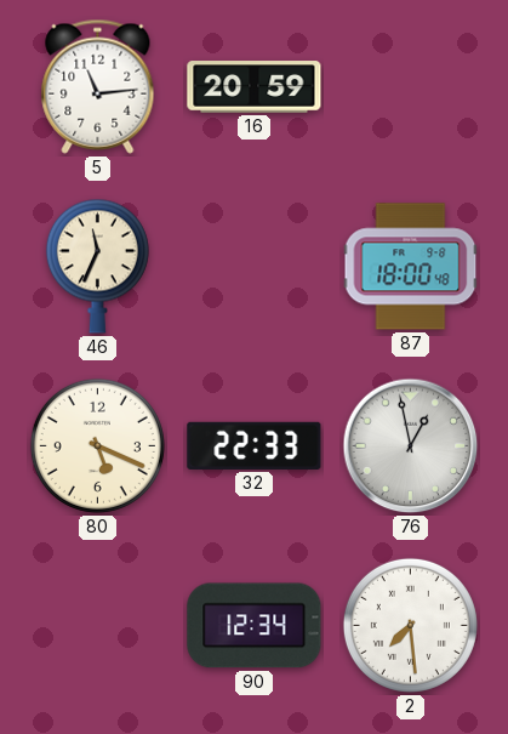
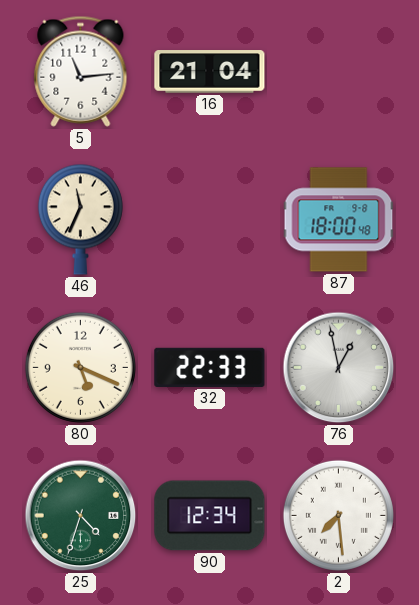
16: 20:59 -> 21:04
25: none -> 4:33
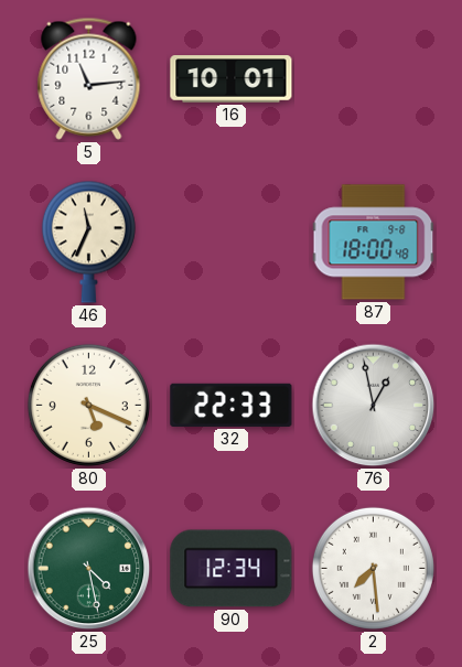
16: 21:04 -> 10:01
25: 4:33 -> 4:28
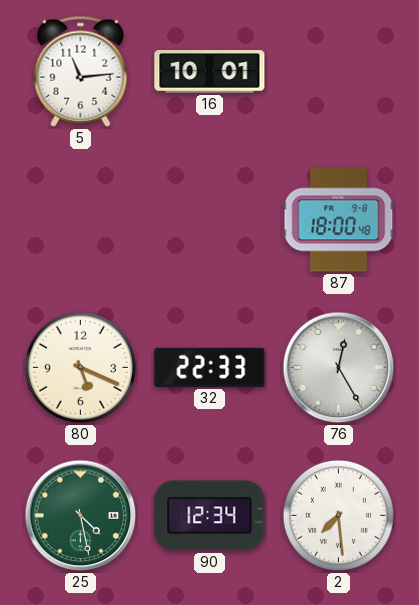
46: 11:34 -> none
76: 12:58 -> 12:25
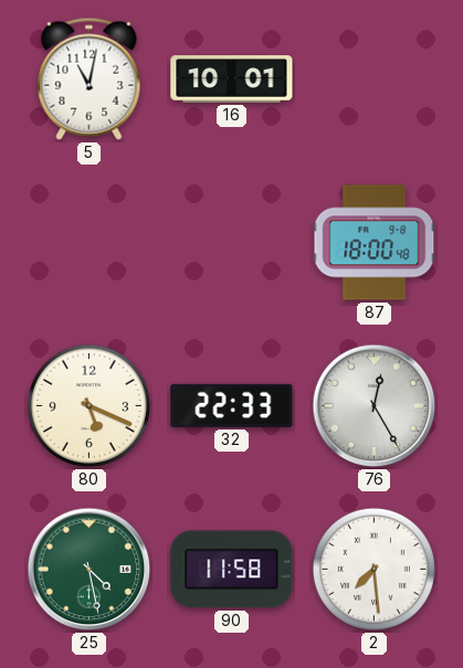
5: 11:14 -> 11:02
90: 12:34 -> 11:58
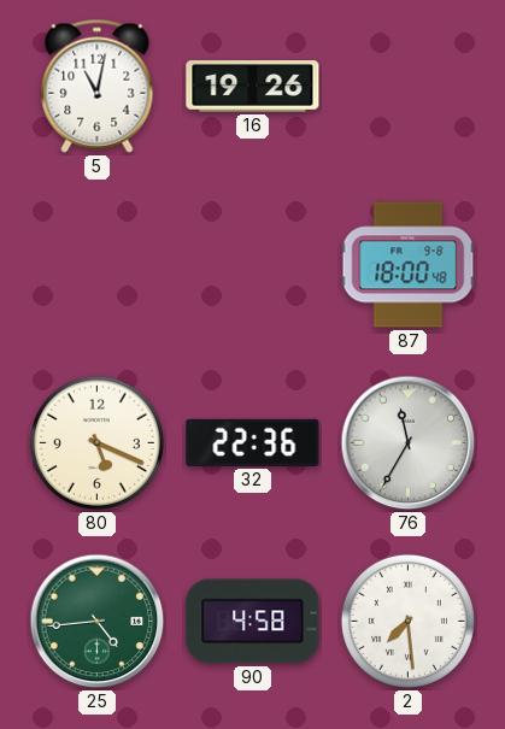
16: 10:01 -> 19:26
32: 22:33 -> 22:36
76: 12:25 -> 11:35
25: 4:28 -> 4:44
90: 11:58 -> 4:58
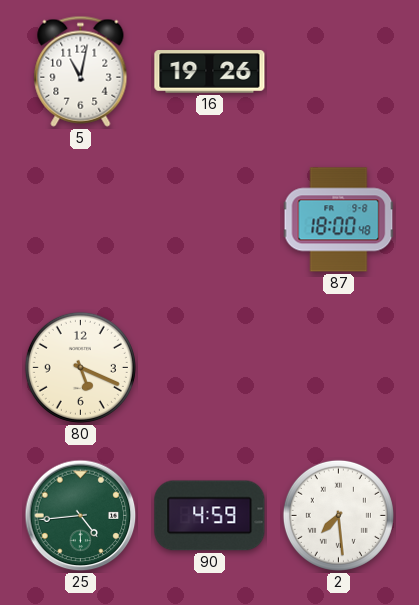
32: 22:36 -> none
76: 11:35 -> none
90: 4:58 -> 4:59
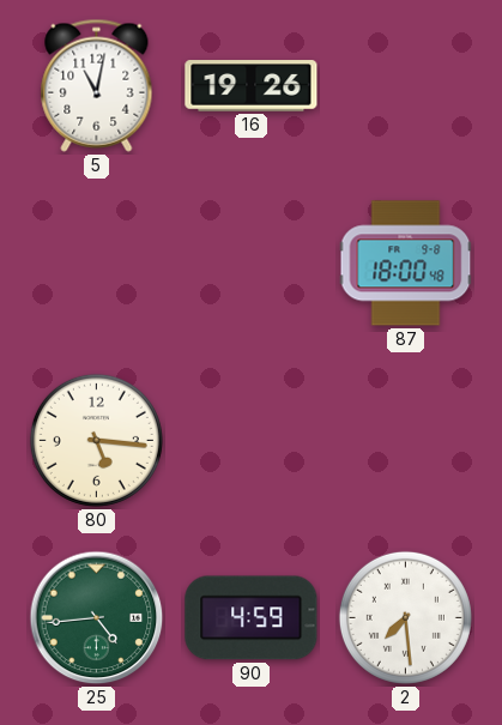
80: 5:19 -> 5:16
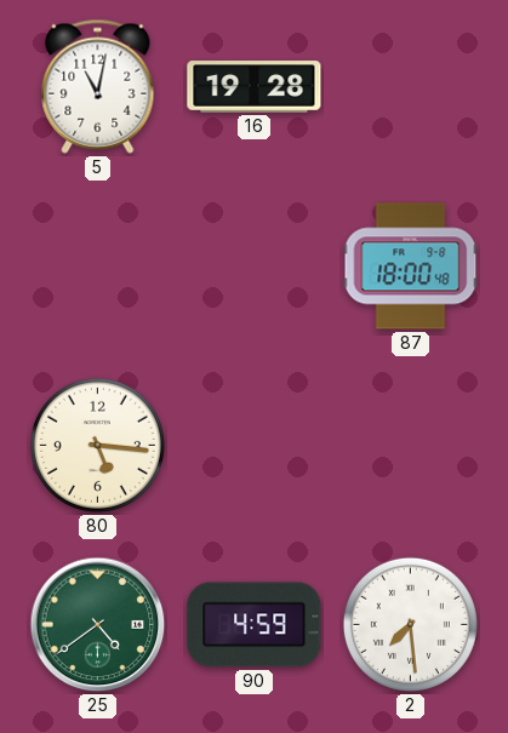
16: 19:26 -> 19:28
25: 4:44 -> 4:39
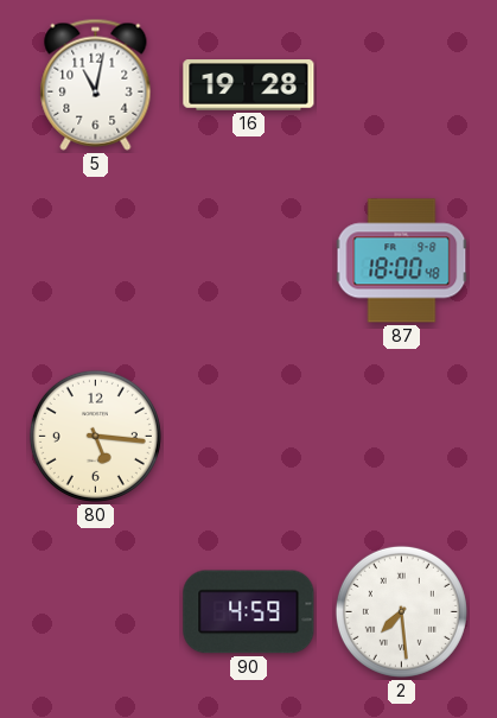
25: 4:39 -> none
